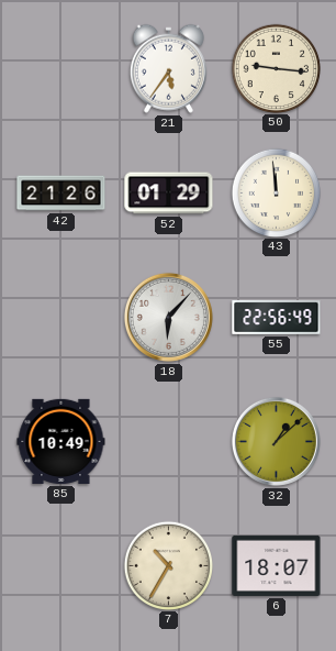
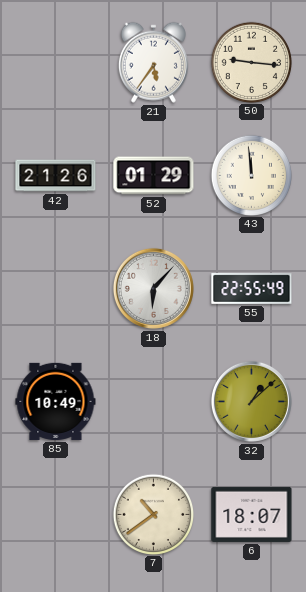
55: 22:56 -> 22:55
7: 10:35 -> 10:39
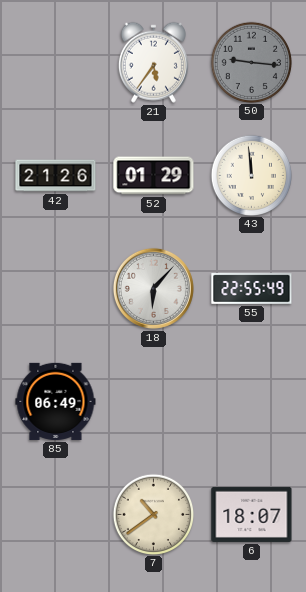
50 dial: cream -> grey
85: 10:49 -> 06:49
32: 1:08 -> none
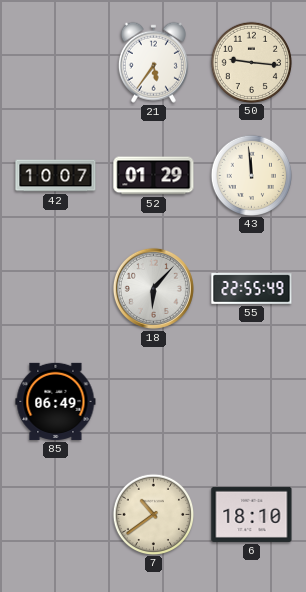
50 dial: grey -> cream
42: 21:26 -> 10:07
6: 18:07 -> 18:10
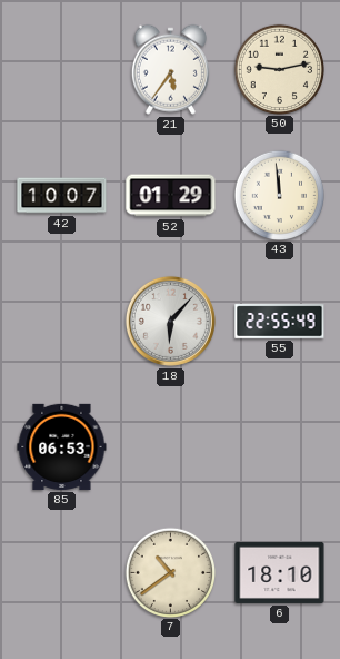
50: 9:16 -> 9:13
85: 06:49 -> 06:53
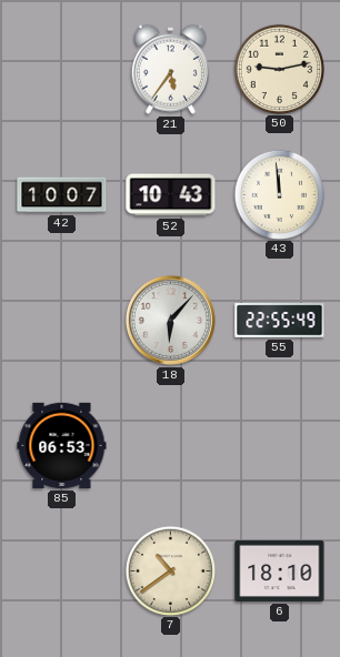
52: 01:29 -> 10:43
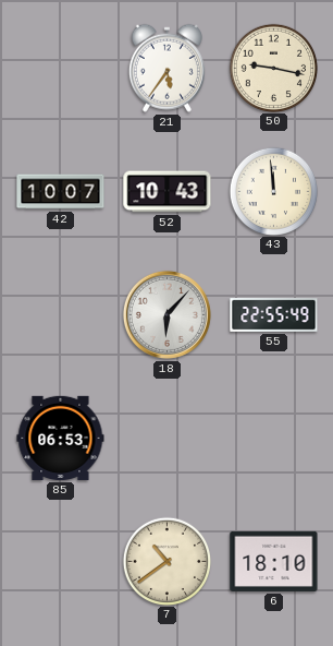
50: 9:13 -> 9:17
